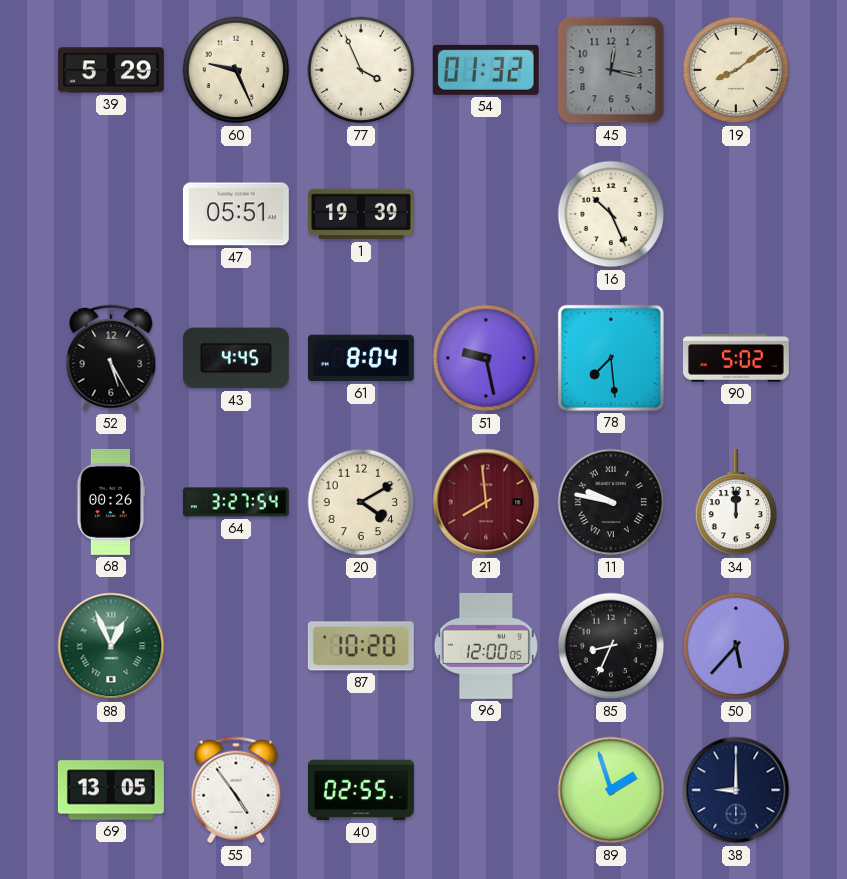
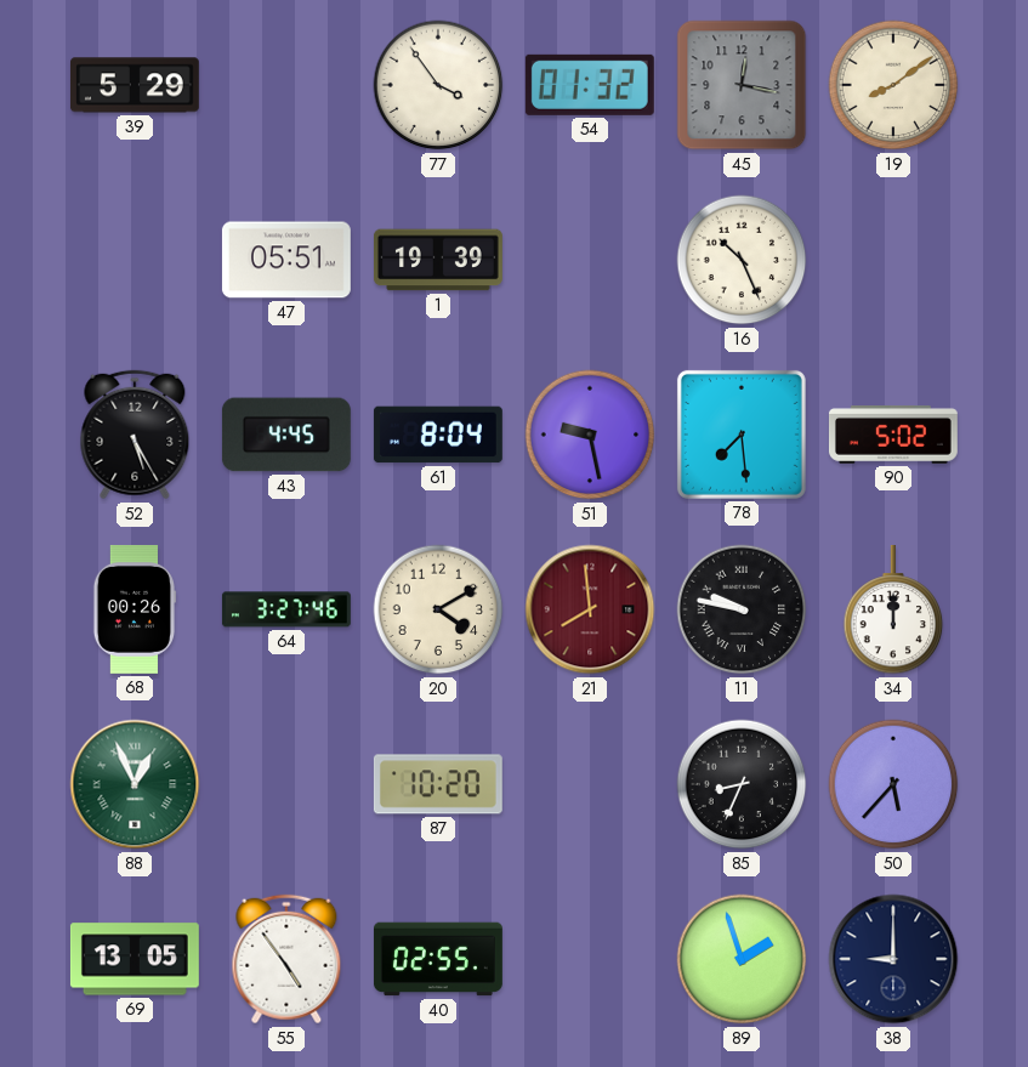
60: 9:26 -> none
77: 3:56 -> 3:54
64: 3:27:54 -> 3:27:46
96: 12:00 -> none
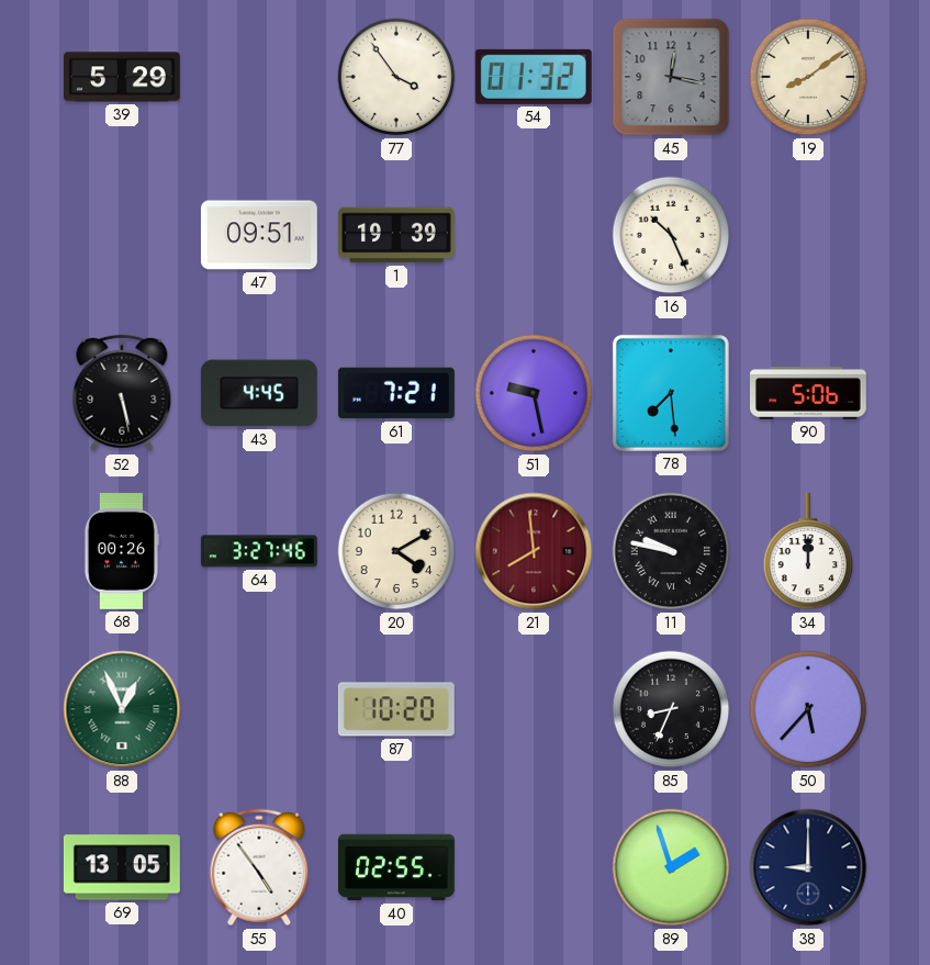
47: 05:51 -> 09:51
52: 5:25 -> 5:28
61: 8:04 -> 7:21
90: 5:02 -> 5:06
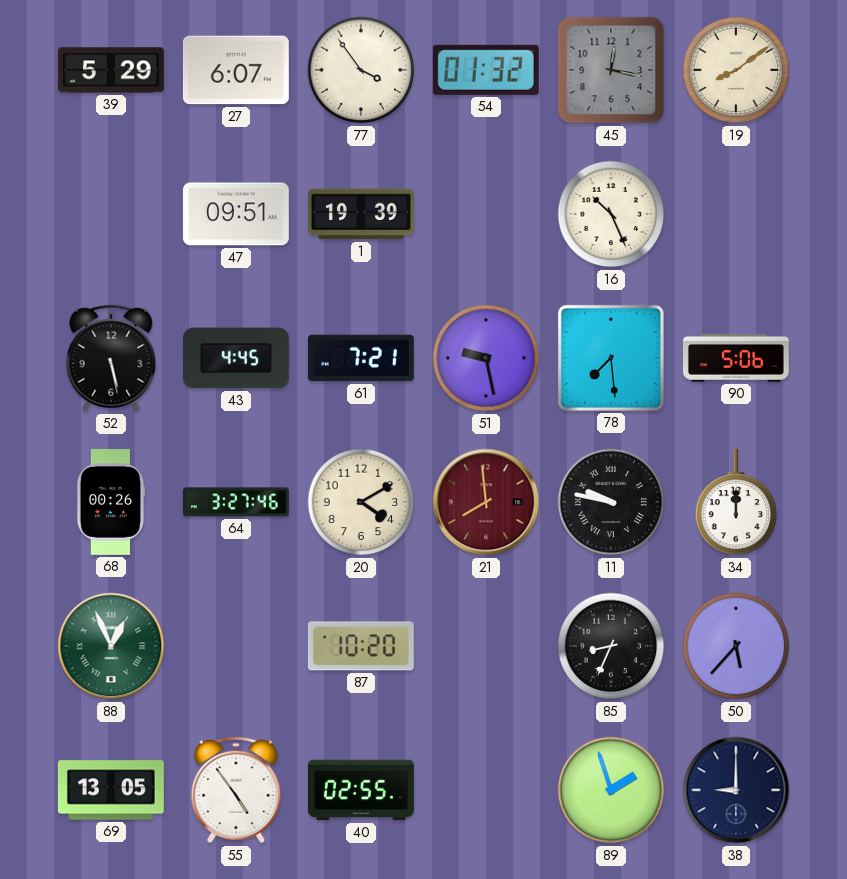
27: none -> 6:07
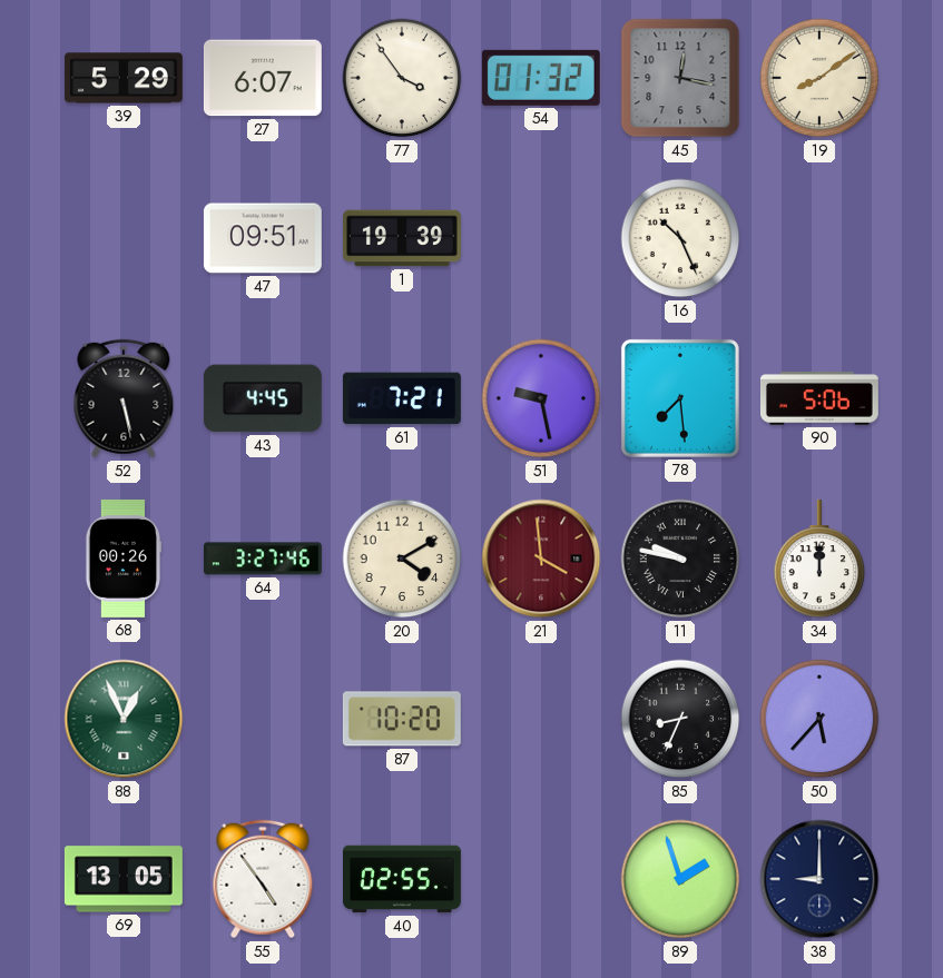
21: 7:59 -> 3:59
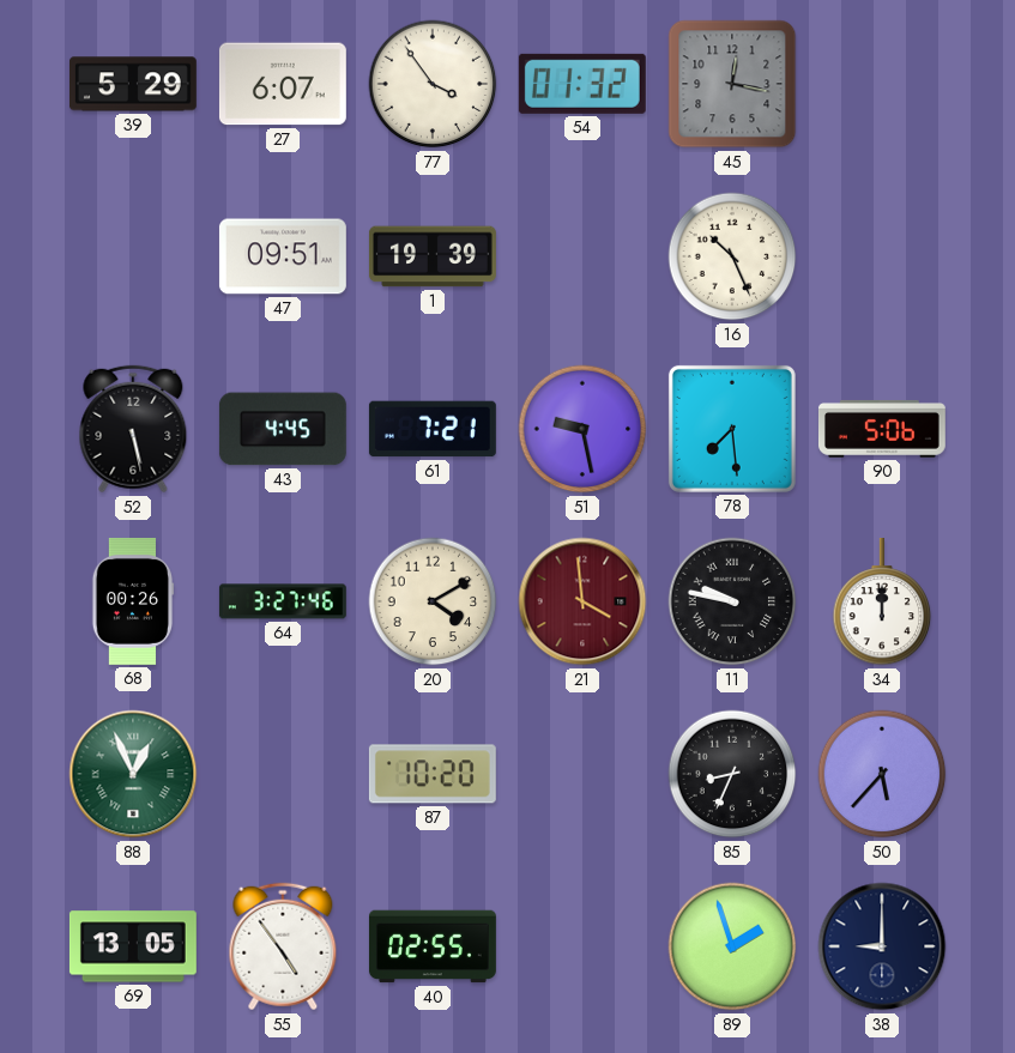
19: 8:09 -> none
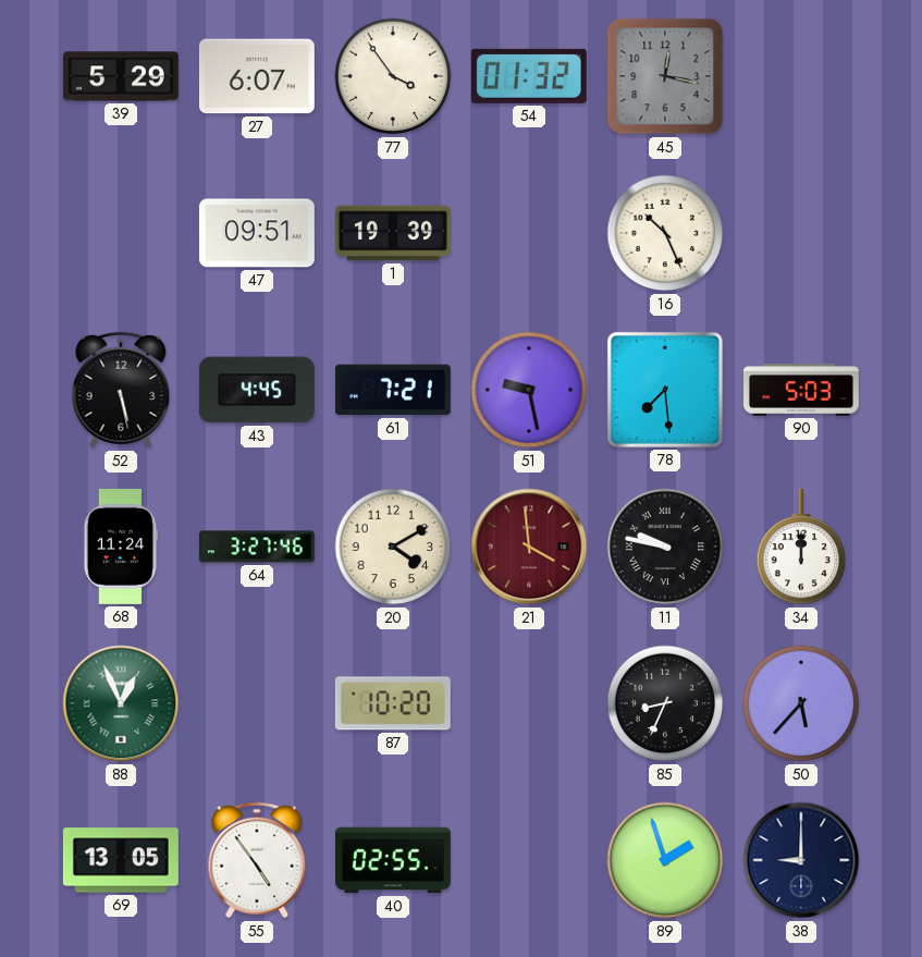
90: 5:06 -> 5:03
68: 00:26 -> 11:24
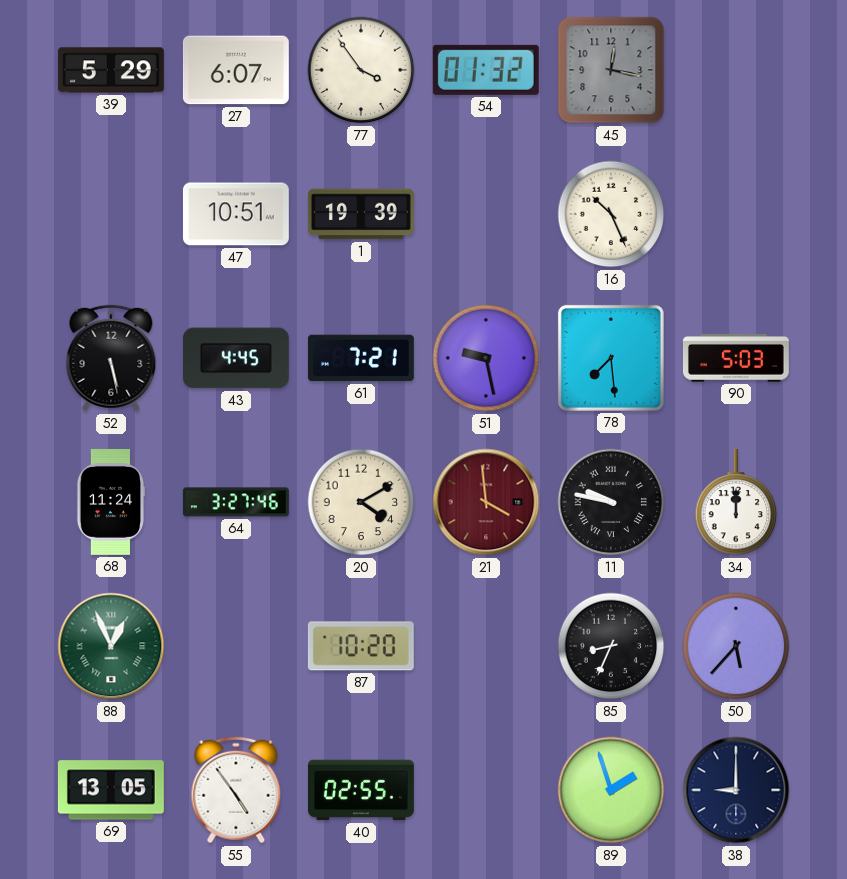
47: 09:51 -> 10:51
